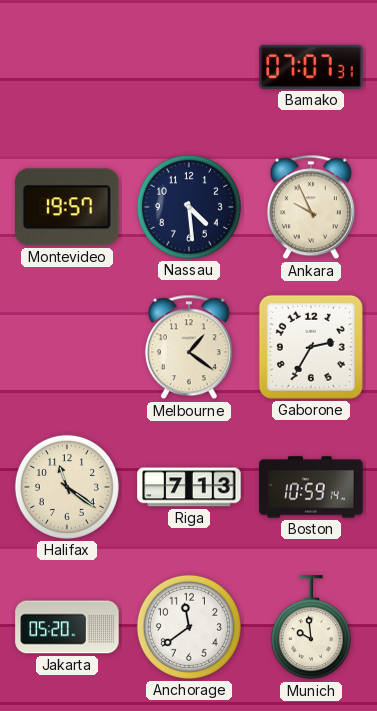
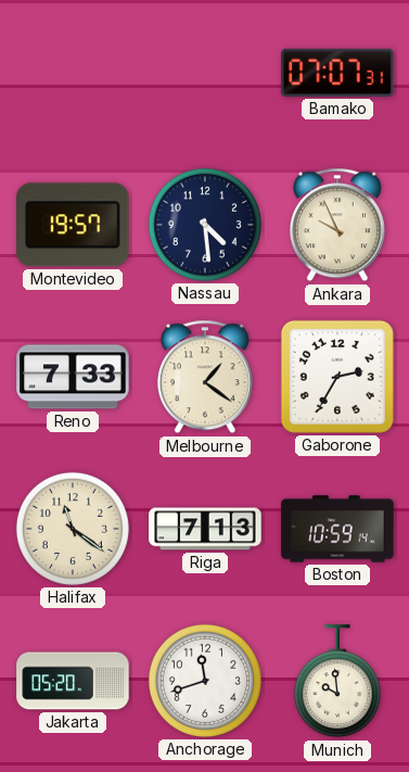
Reno: none -> 7:33
Anchorage: 11:39 -> 11:42
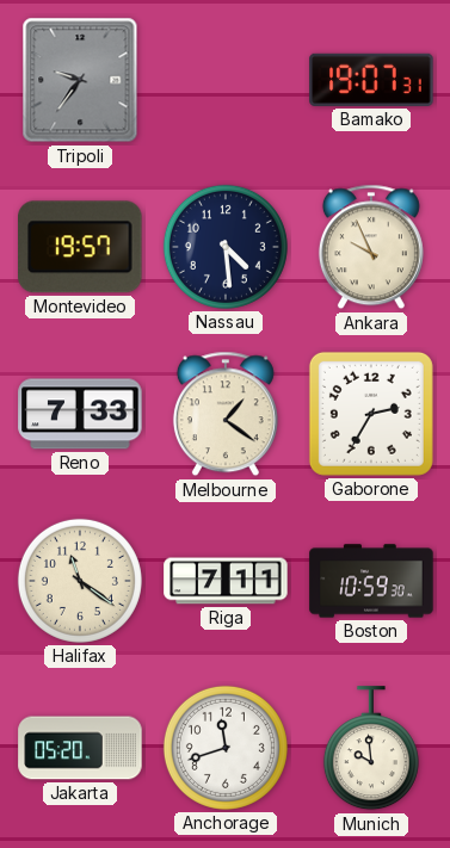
Tripoli: none -> 9:36
Bamako: 07:07 -> 19:07
Riga: 7:13 -> 7:11
Boston: 10:59:14 -> 10:59:30
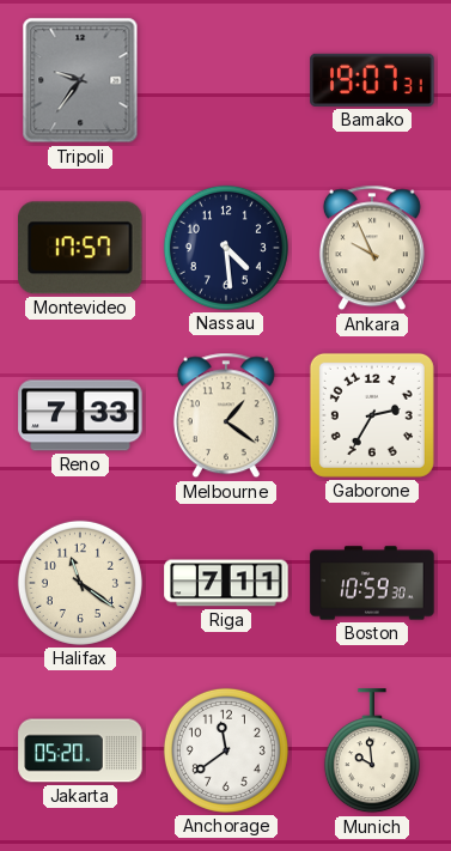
Montevideo: 19:57 -> 17:57
Anchorage: 11:42 -> 11:39
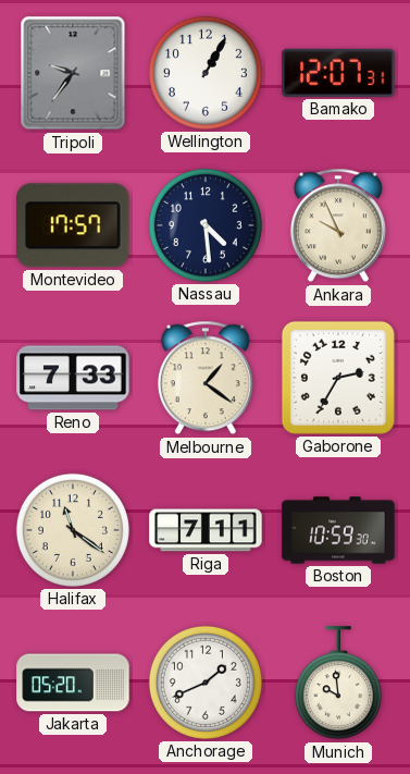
Wellington: none -> 1:05
Bamako: 19:07 -> 12:07
Anchorage: 11:39 -> 1:41
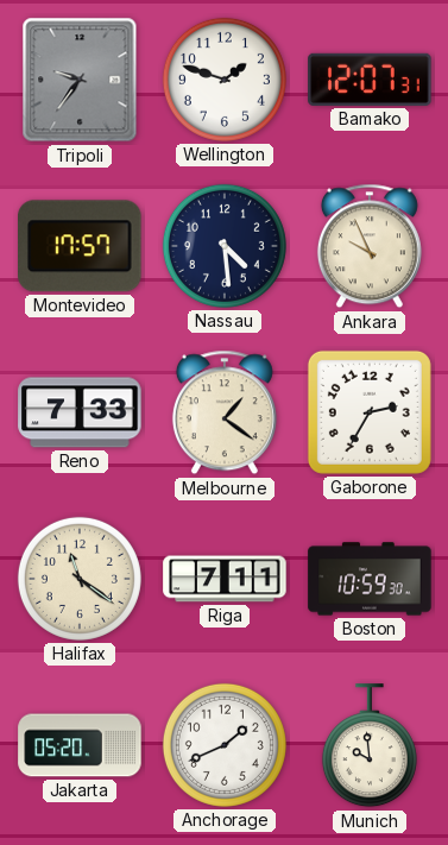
Wellington: 1:05 -> 1:48
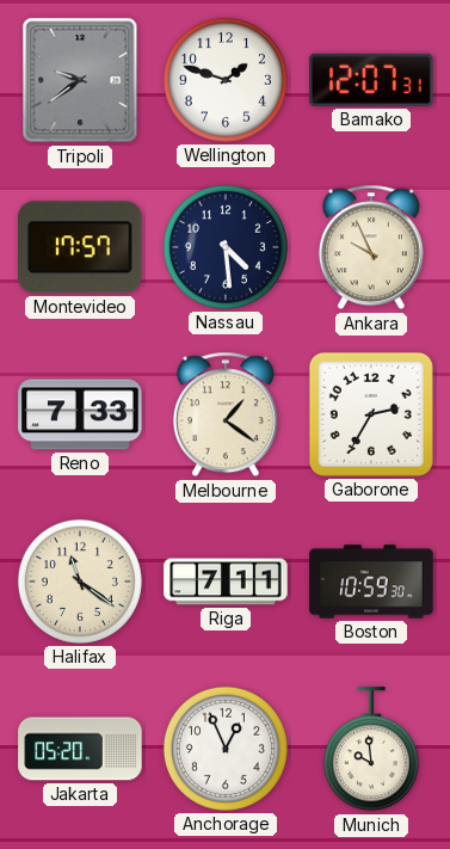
Tripoli: 9:36 -> 9:39
Anchorage: 1:41 -> 12:56
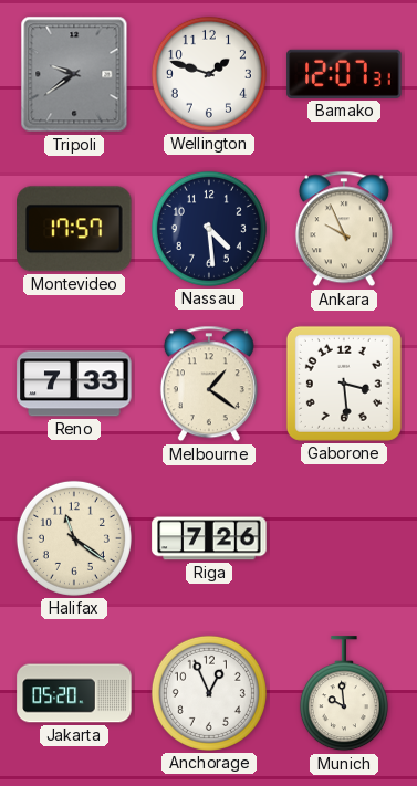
Gaborone: 2:35 -> 3:29
Riga: 7:11 -> 7:26
Boston: 10:59 -> none
